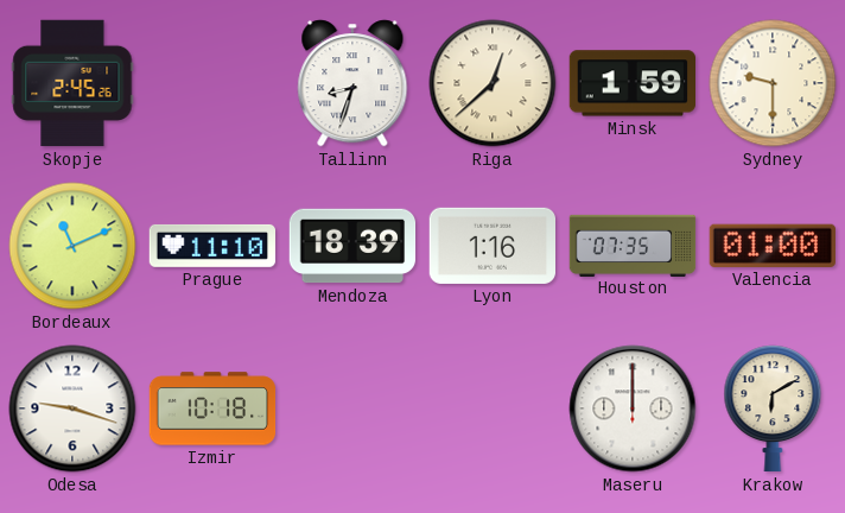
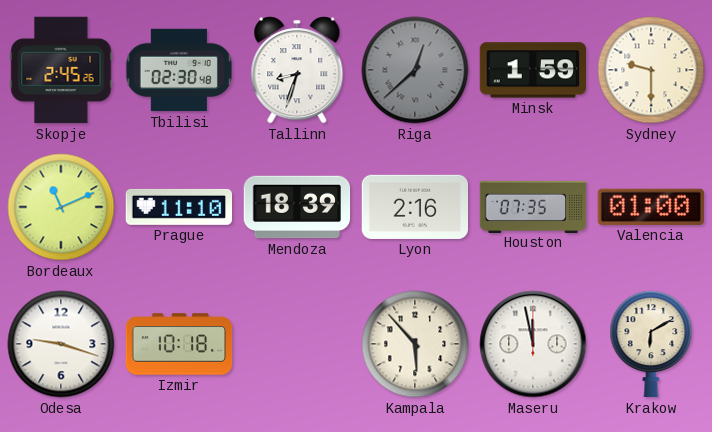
Tbilisi: none -> 02:30
Riga dial: cream -> grey
Lyon: 1:16 -> 2:16
Kampala: none -> 5:53
Maseru: 12:00 -> 11:58
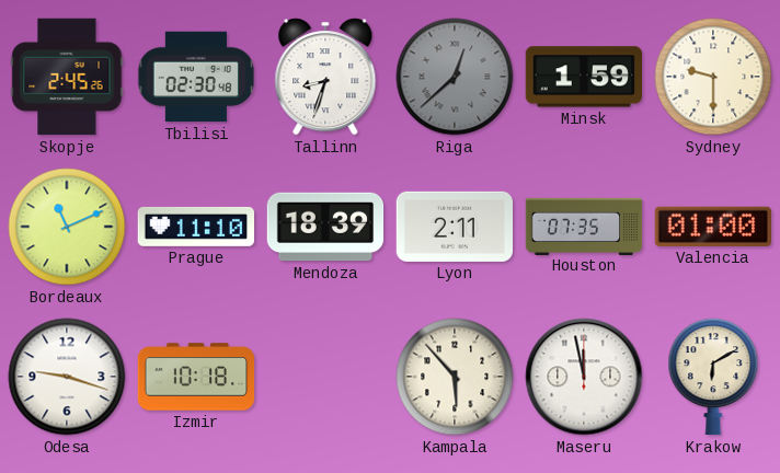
Lyon: 2:16 -> 2:11
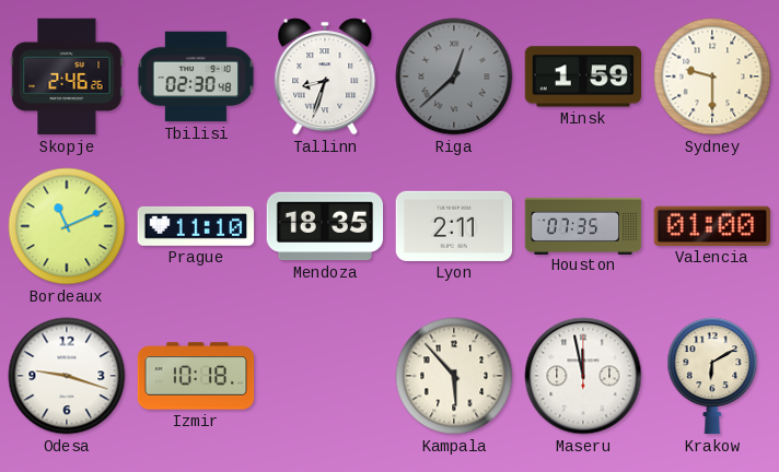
Skopje: 2:45 -> 2:46
Mendoza: 18:39 -> 18:35
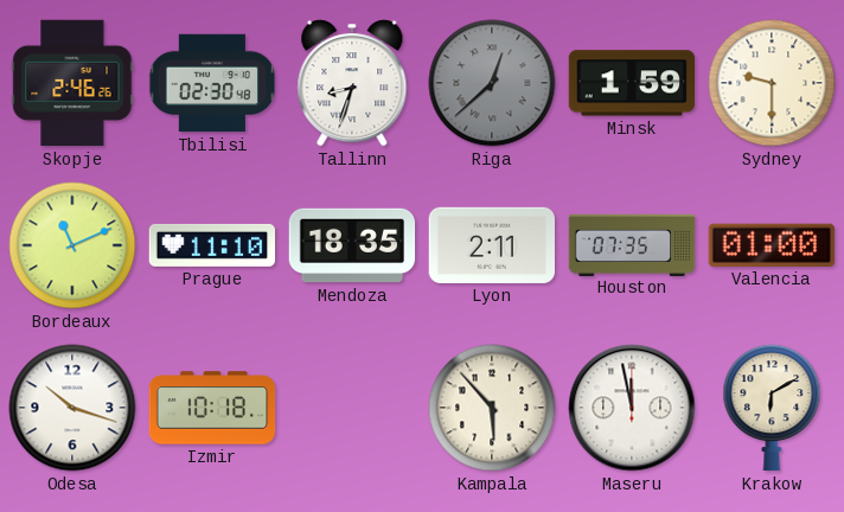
Odesa: 9:18 -> 10:18
